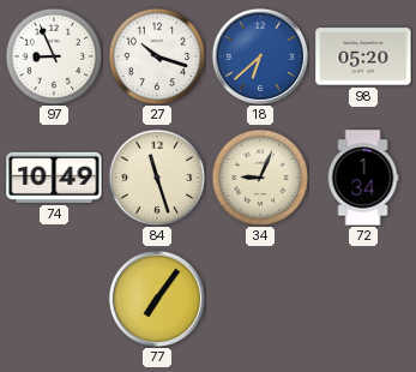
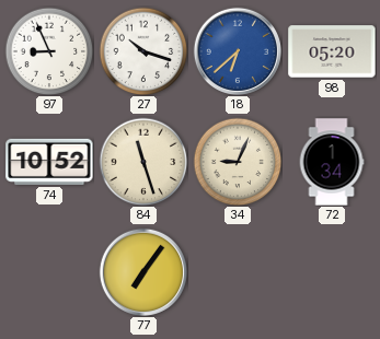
74: 10:49 -> 10:52
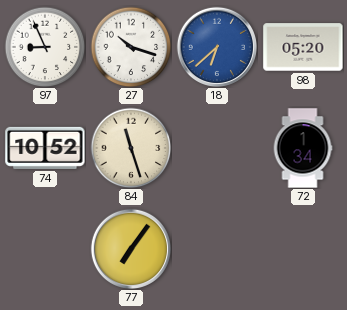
34: 9:04 -> none
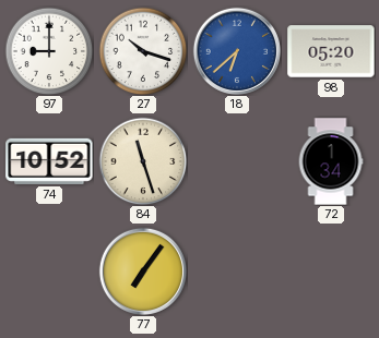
97: 8:56 -> 9:00
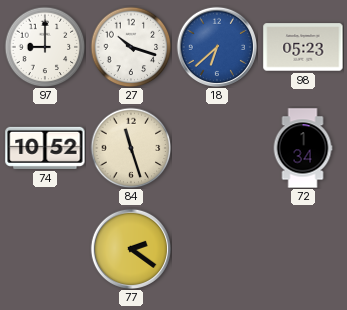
98: 05:20 -> 05:23
77: 7:06 -> 2:21
